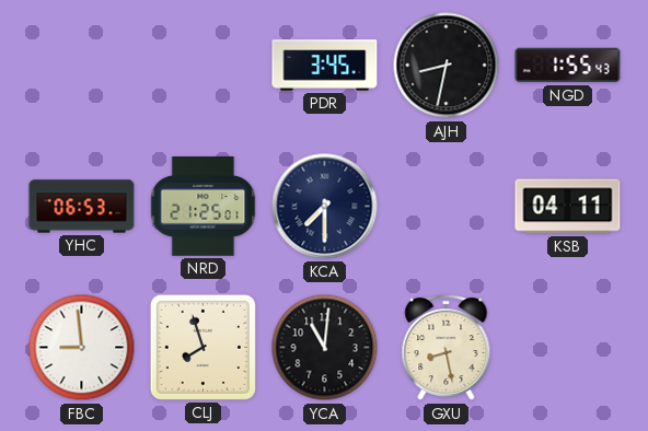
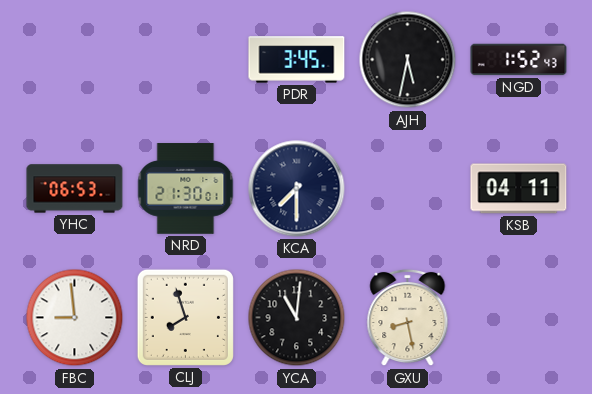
AJH: 8:32 -> 5:32
NGD: 1:55 -> 1:52
NRD: 21:25 -> 21:30
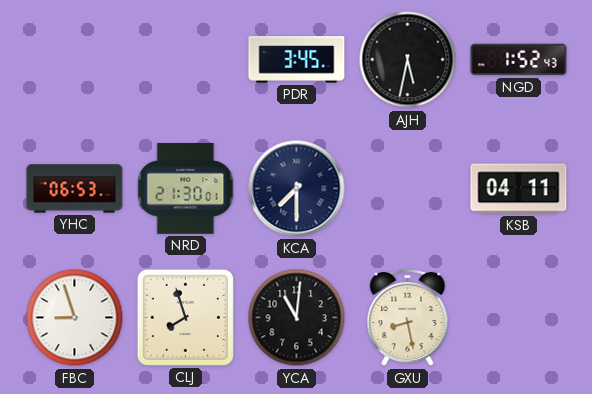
FBC: 8:59 -> 8:57
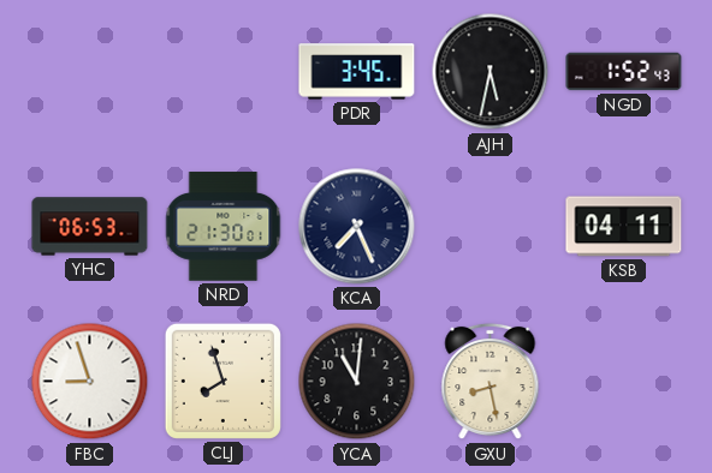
KCA: 7:30 -> 7:26
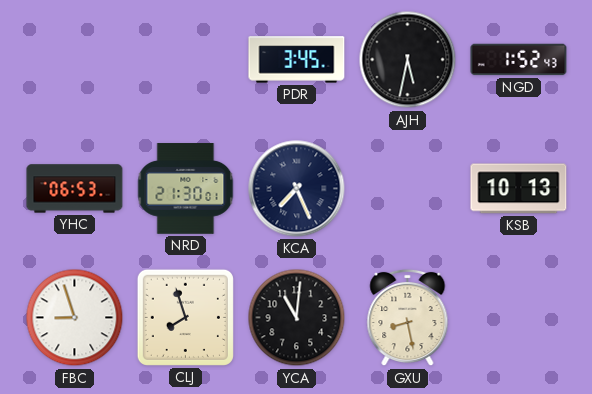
KSB: 04:11 -> 10:13
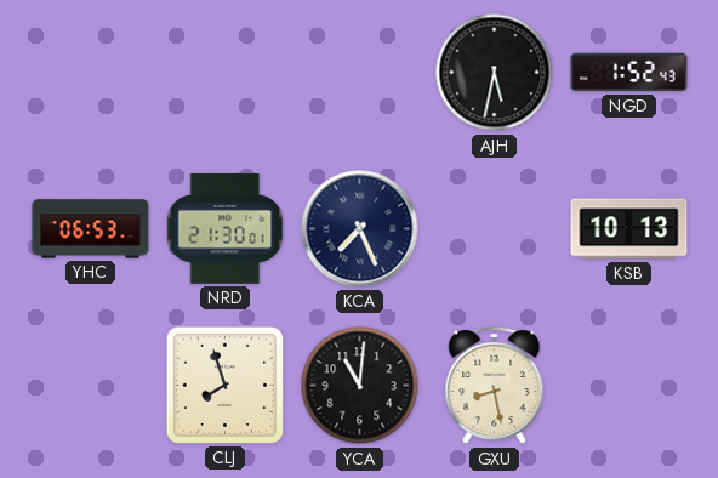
PDR: 3:45 -> none
FBC: 8:57 -> none
